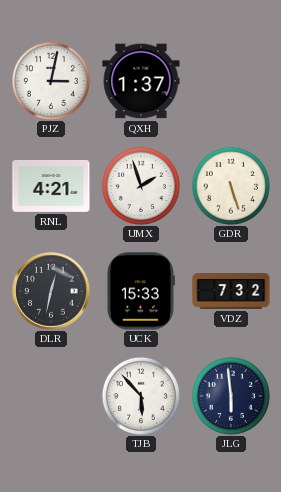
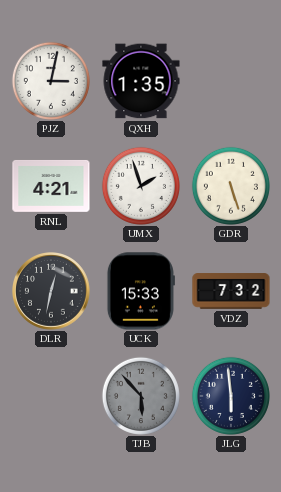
QXH: 1:37 -> 1:35
TJB dial: white -> grey
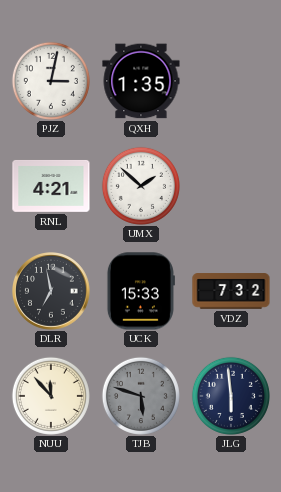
UMX: 1:57 -> 1:52
GDR: 5:27 -> none
DLR: 12:32 -> 6:58
NUU: none -> 11:53
TJB: 5:53 -> 5:48
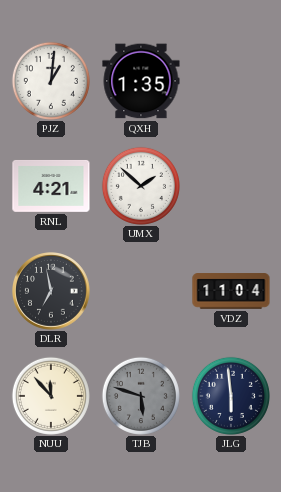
PJZ: 3:02 -> 1:01
UCK: 15:33 -> none
VDZ: 7:32 -> 11:04
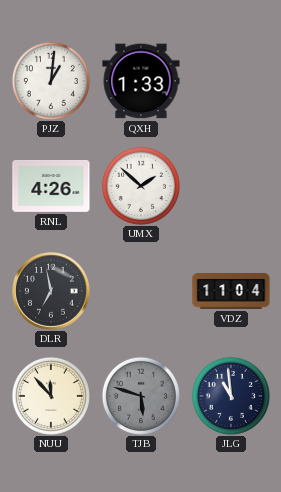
QXH: 1:35 -> 1:33
RNL: 4:21 -> 4:26
JLG: 5:59 -> 10:59
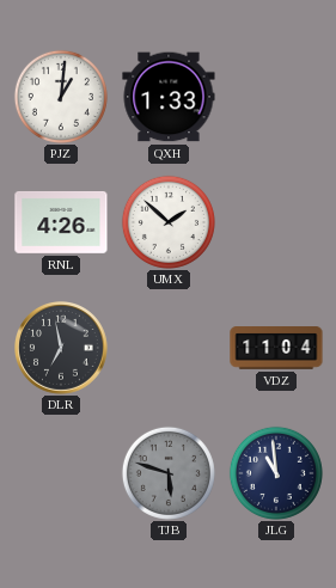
NUU: 11:53 -> none
